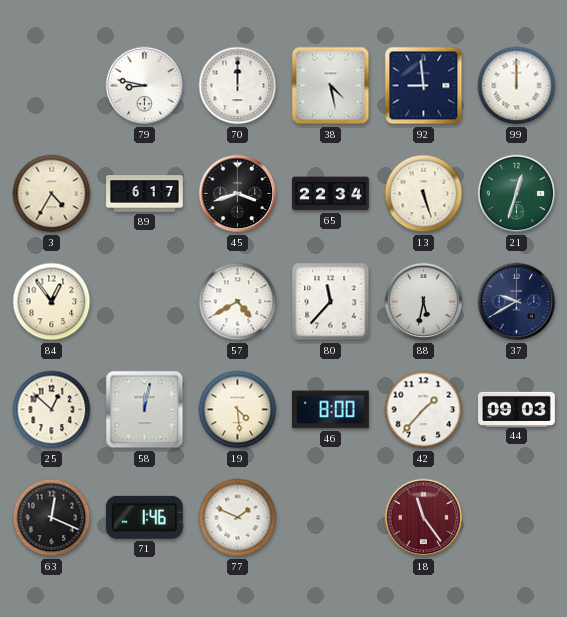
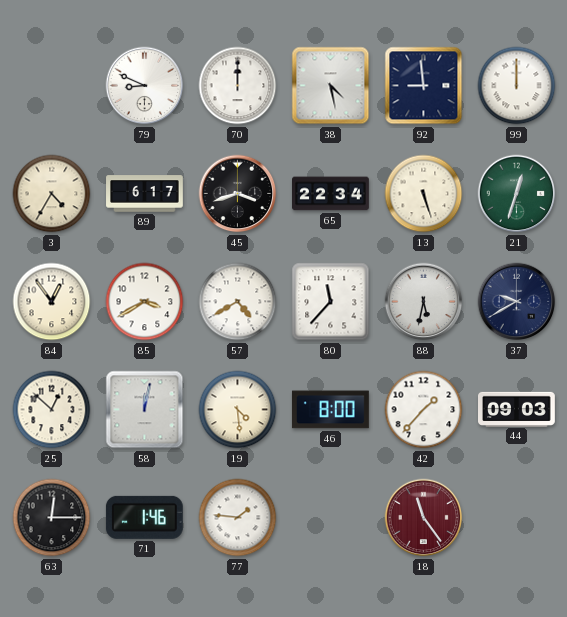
79: 8:47 -> 8:49
85: none -> 3:40
63: 12:19 -> 12:15
77: 1:49 -> 1:46
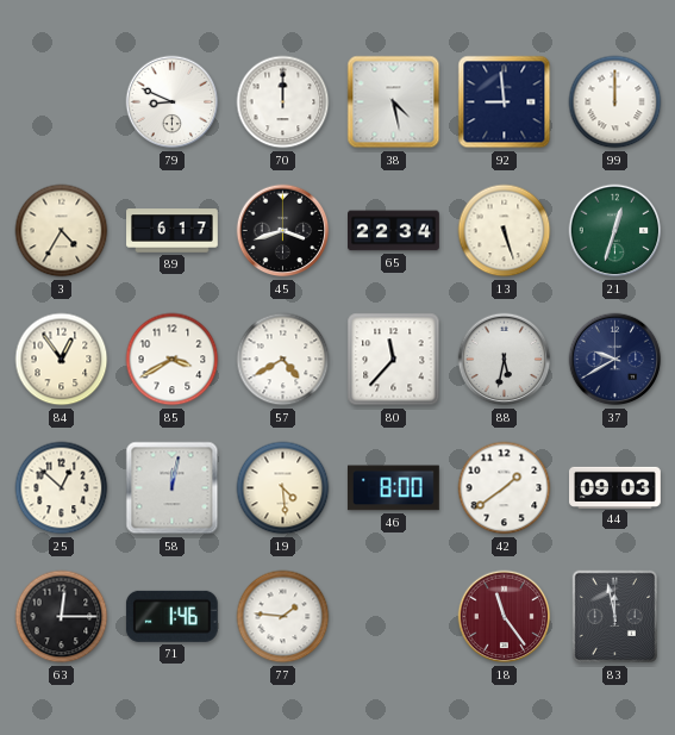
42: 1:37 -> 1:39
83: none -> 11:58
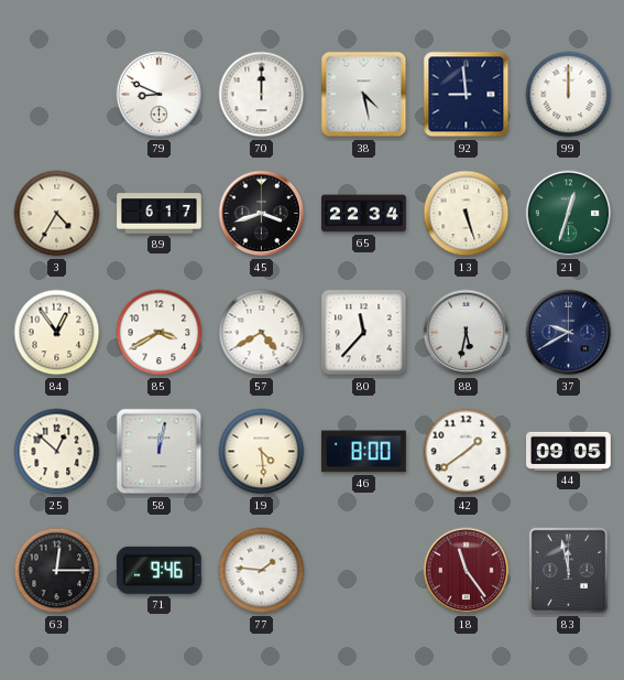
44: 09:03 -> 09:05
71: 1:46 -> 9:46
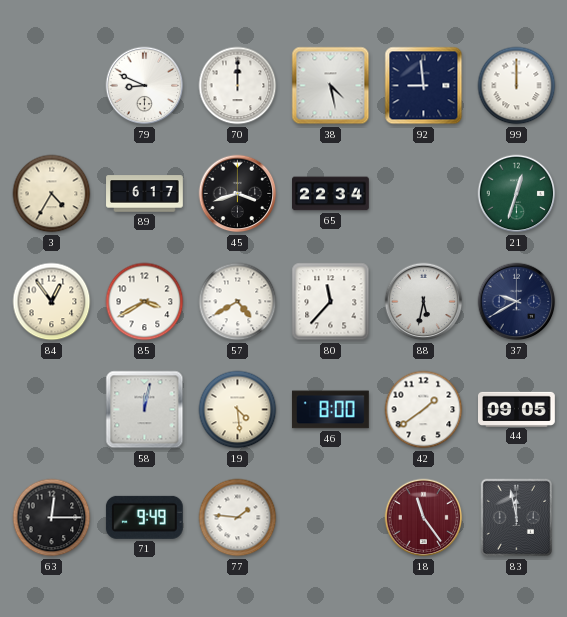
13: 5:27 -> none
25: 12:52 -> none
71: 9:46 -> 9:49
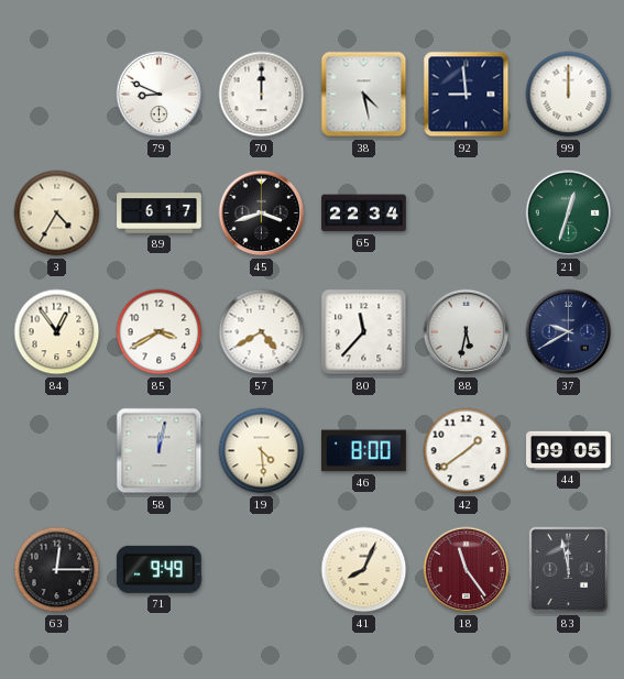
77: 1:46 -> none
41: none -> 8:04
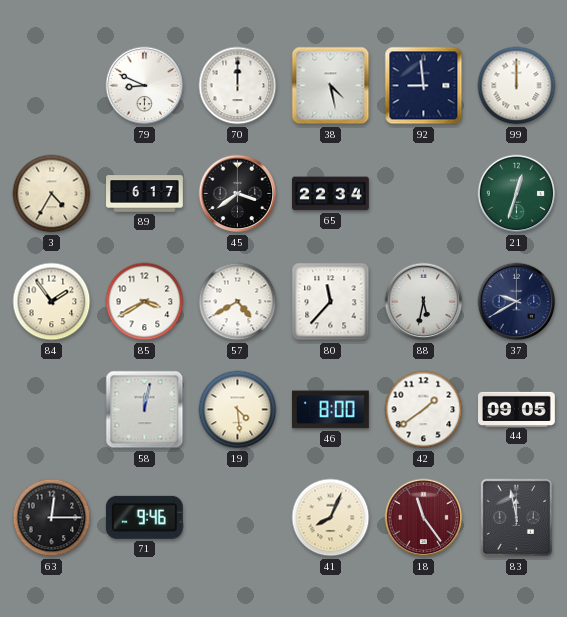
45: 3:42 -> 3:39
84: 12:54 -> 1:54
71: 9:49 -> 9:46
